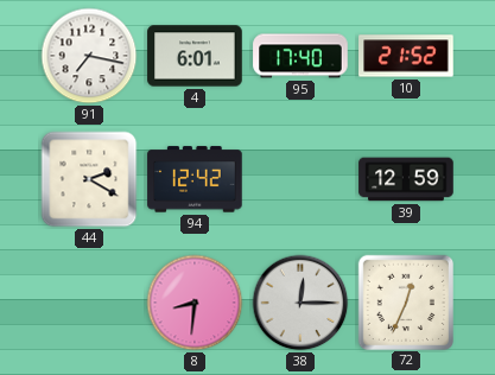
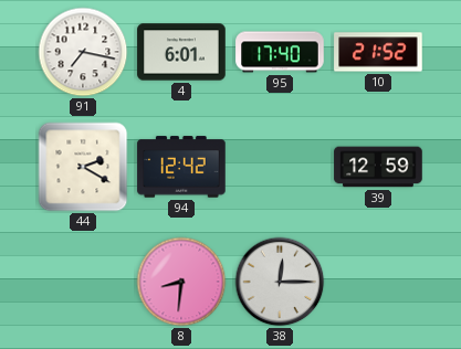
72: 12:34 -> none
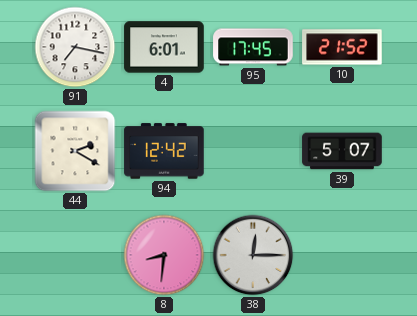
95: 17:40 -> 17:45
39: 12:59 -> 5:07
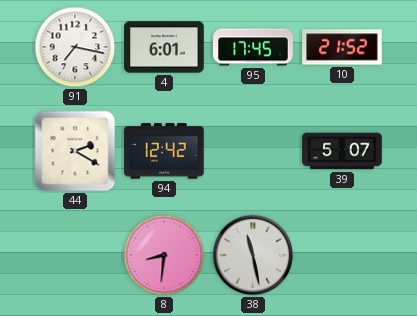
38: 12:15 -> 11:28
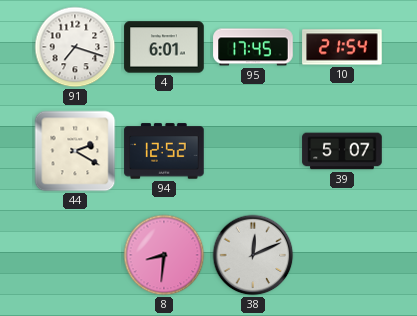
91: 7:17 -> 7:18
10: 21:52 -> 21:54
94: 12:42 -> 12:52
38: 11:28 -> 12:11
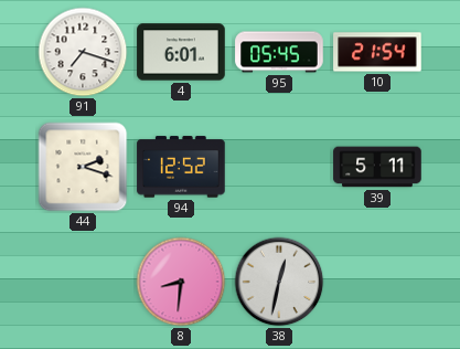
95: 17:45 -> 05:45
44: 2:20 -> 2:18
39: 5:07 -> 5:11
38: 12:11 -> 12:32
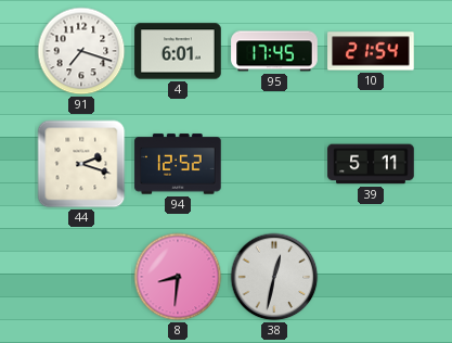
95: 05:45 -> 17:45
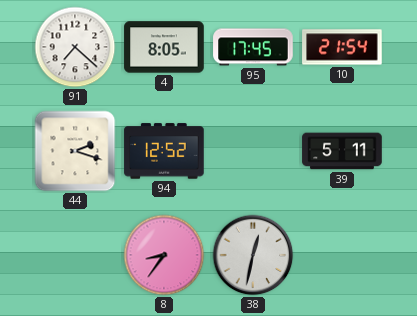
91: 7:18 -> 7:22
4: 6:01 -> 8:05
8: 8:31 -> 8:36
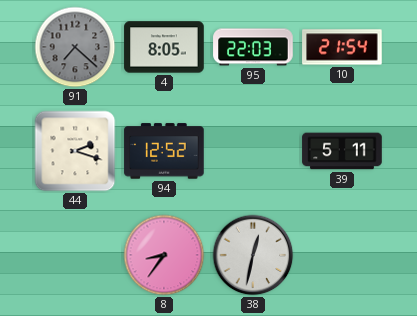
91 dial: white -> grey
95: 17:45 -> 22:03
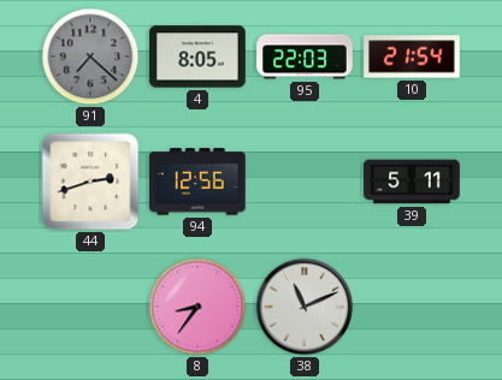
44: 2:18 -> 2:42
94: 12:52 -> 12:56
38: 12:32 -> 11:11
